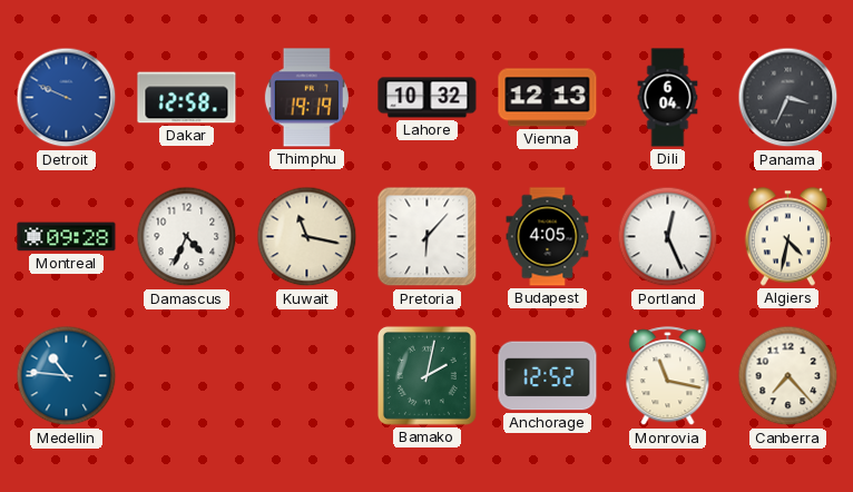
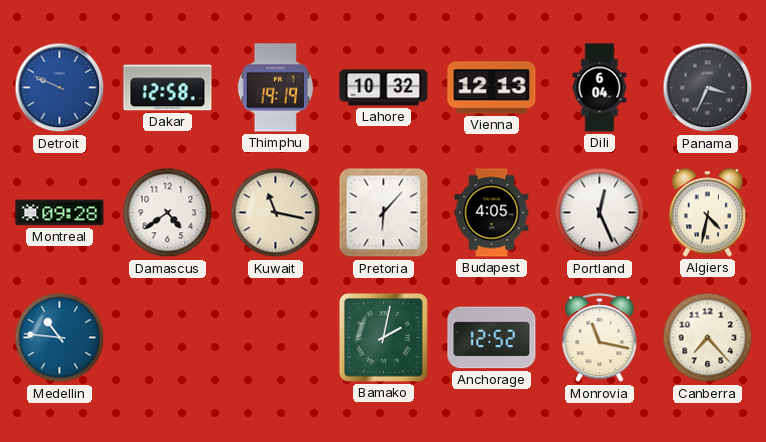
Damascus: 4:34 -> 4:39
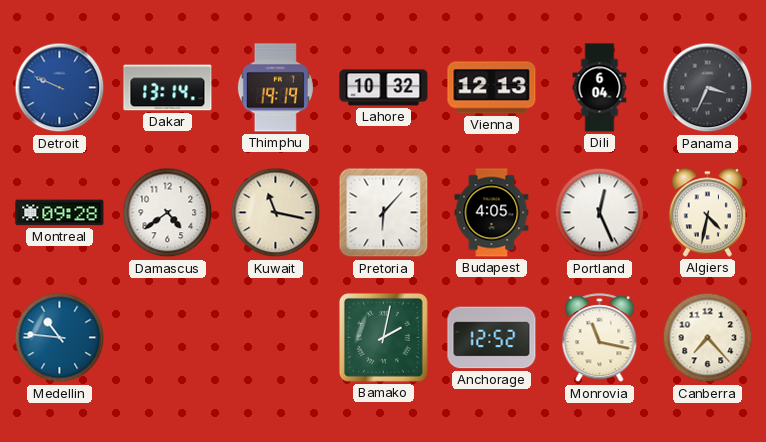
Dakar: 12:58 -> 13:14
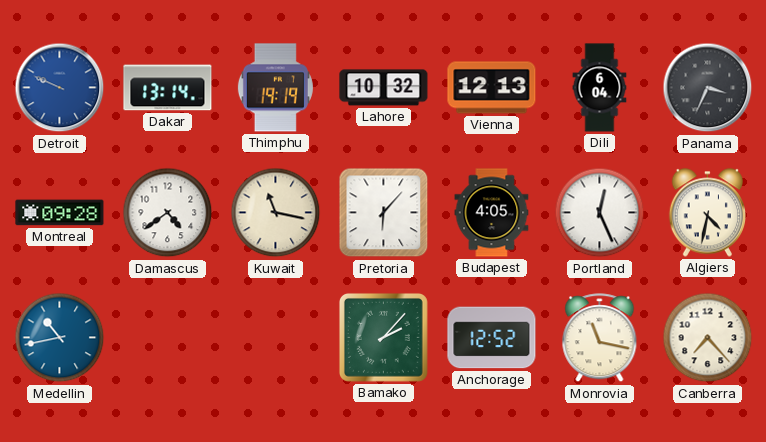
Medellin: 10:46 -> 10:43
Bamako: 2:02 -> 2:07
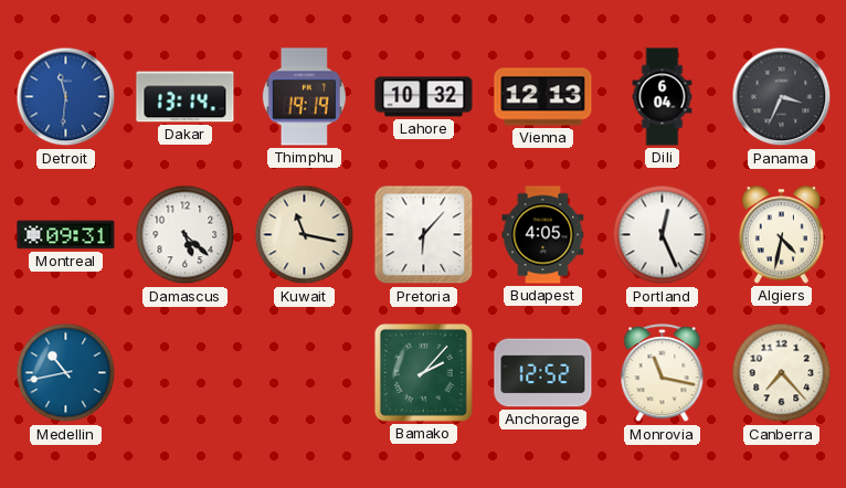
Detroit: 9:49 -> 11:31
Montreal: 09:28 -> 09:31
Damascus: 4:39 -> 5:22
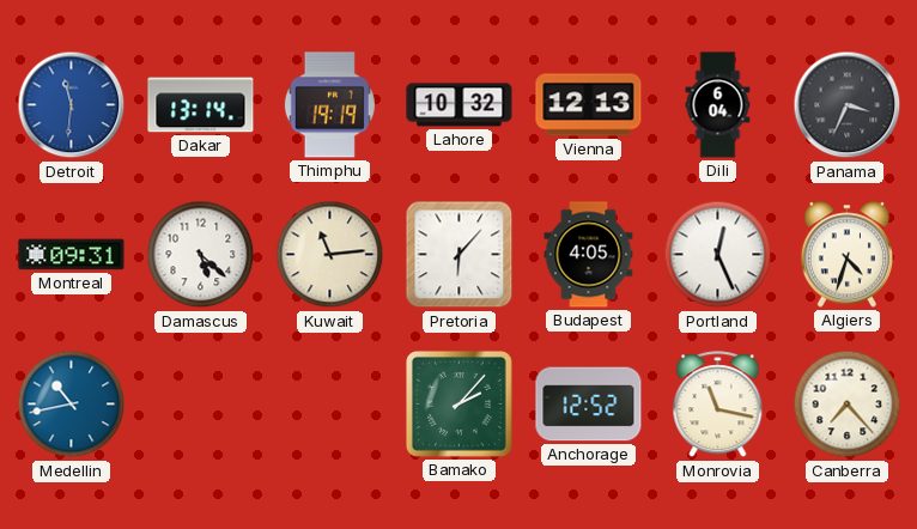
Kuwait: 11:17 -> 11:14
Algiers: 4:32 -> 4:33
